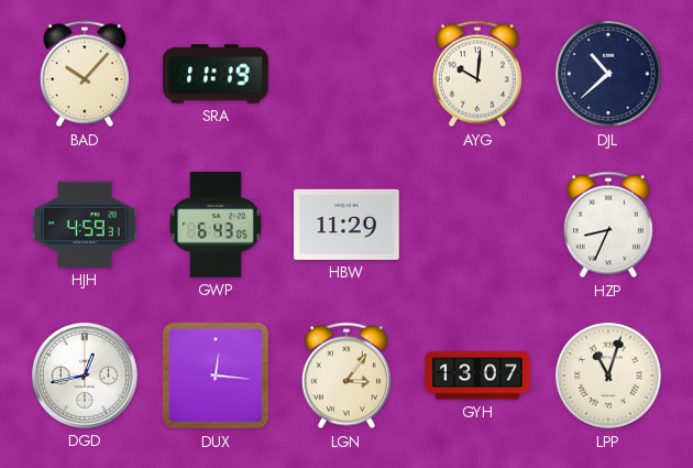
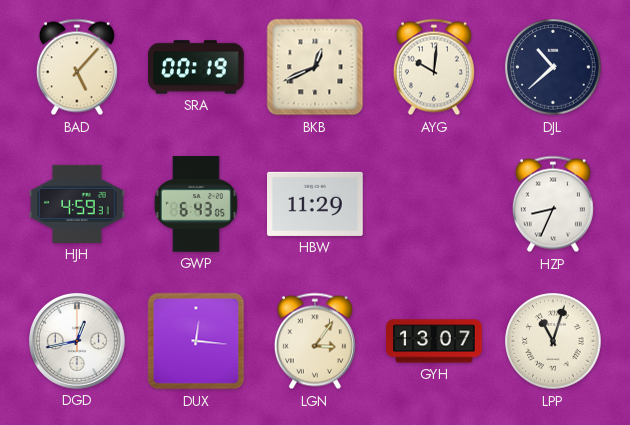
BAD: 10:07 -> 5:07
SRA: 11:19 -> 00:19
BKB: none -> 12:41
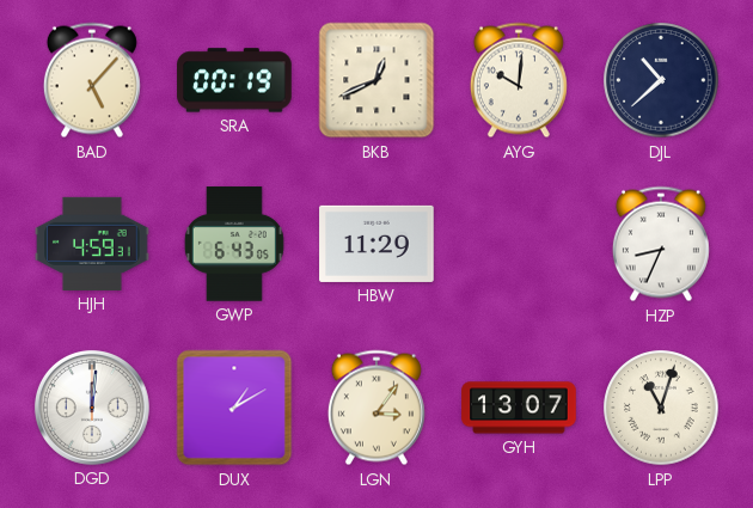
DGD: 12:43 -> 12:01
DUX: 12:16 -> 1:10
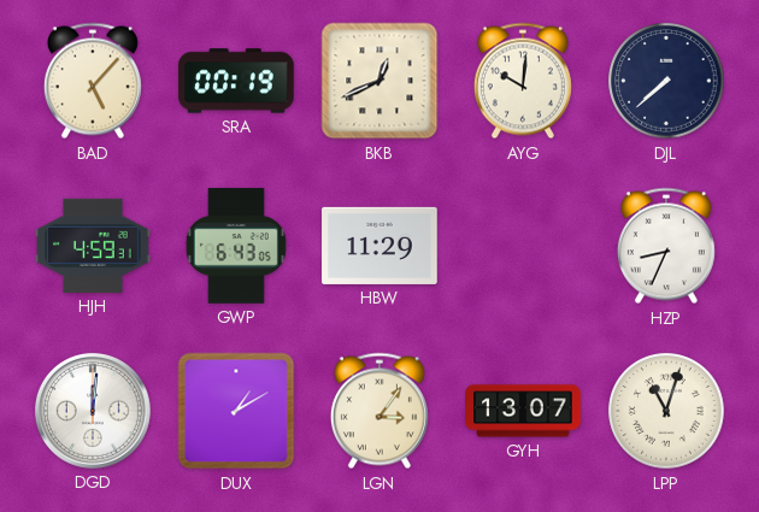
DJL: 10:38 -> 7:38
